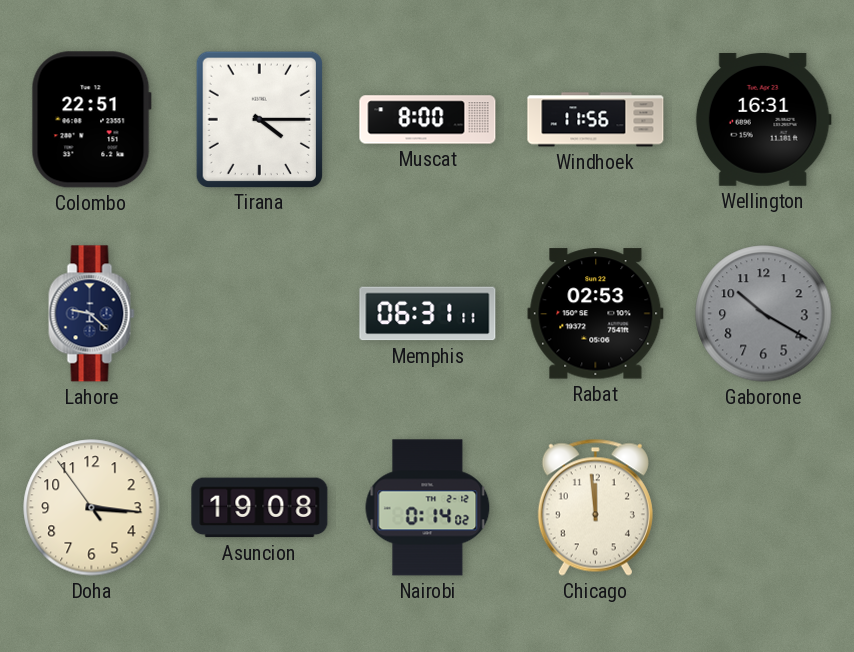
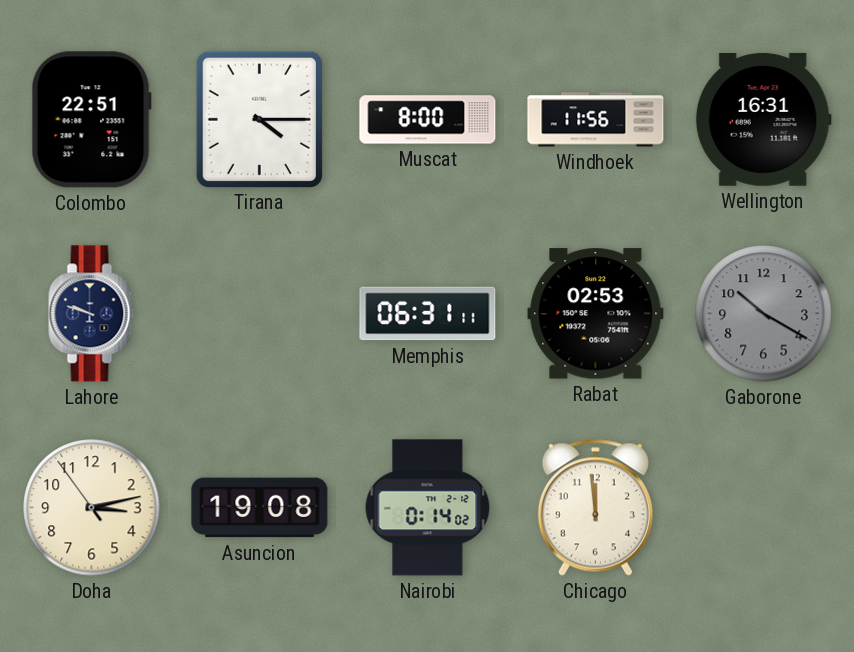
Lahore: 9:22 -> 9:48
Doha: 3:15 -> 3:12
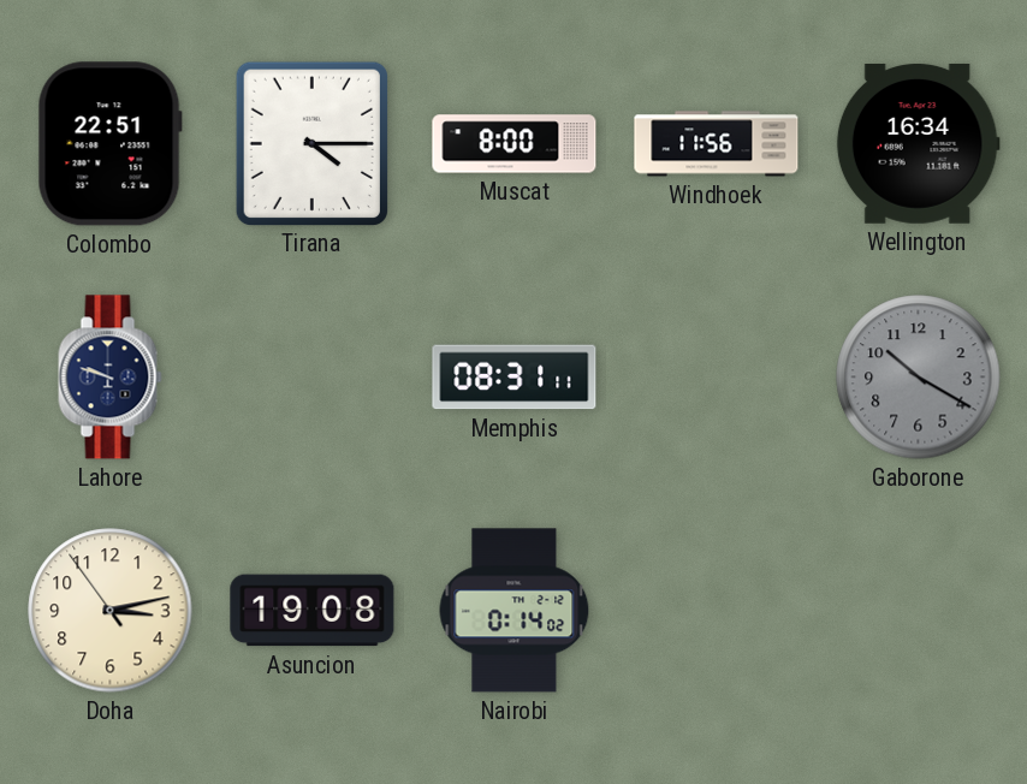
Wellington: 16:31 -> 16:34
Memphis: 06:31 -> 08:31
Rabat: 02:53 -> none
Chicago: 11:59 -> none
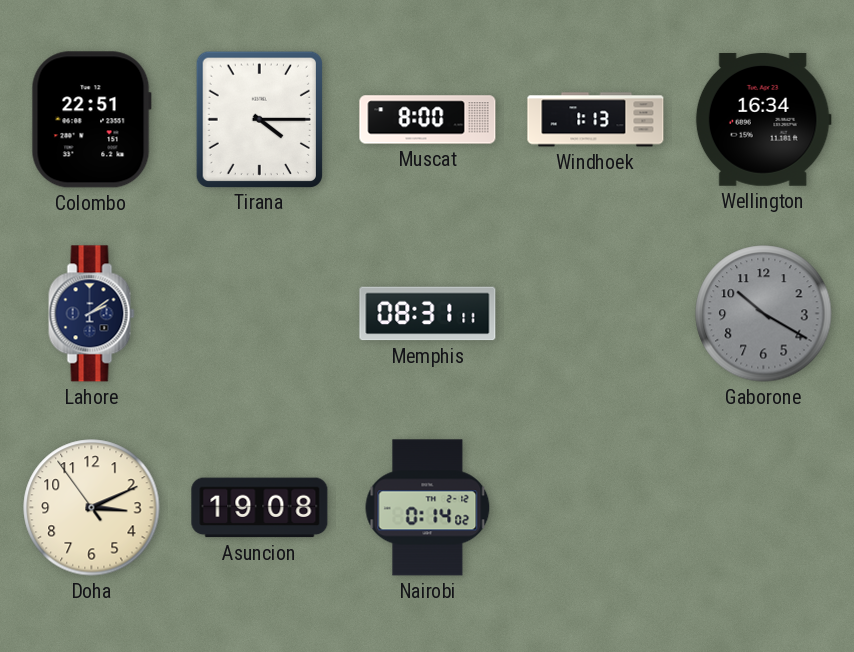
Windhoek: 11:56 -> 1:13
Lahore: 9:48 -> 2:09
Doha: 3:12 -> 3:10
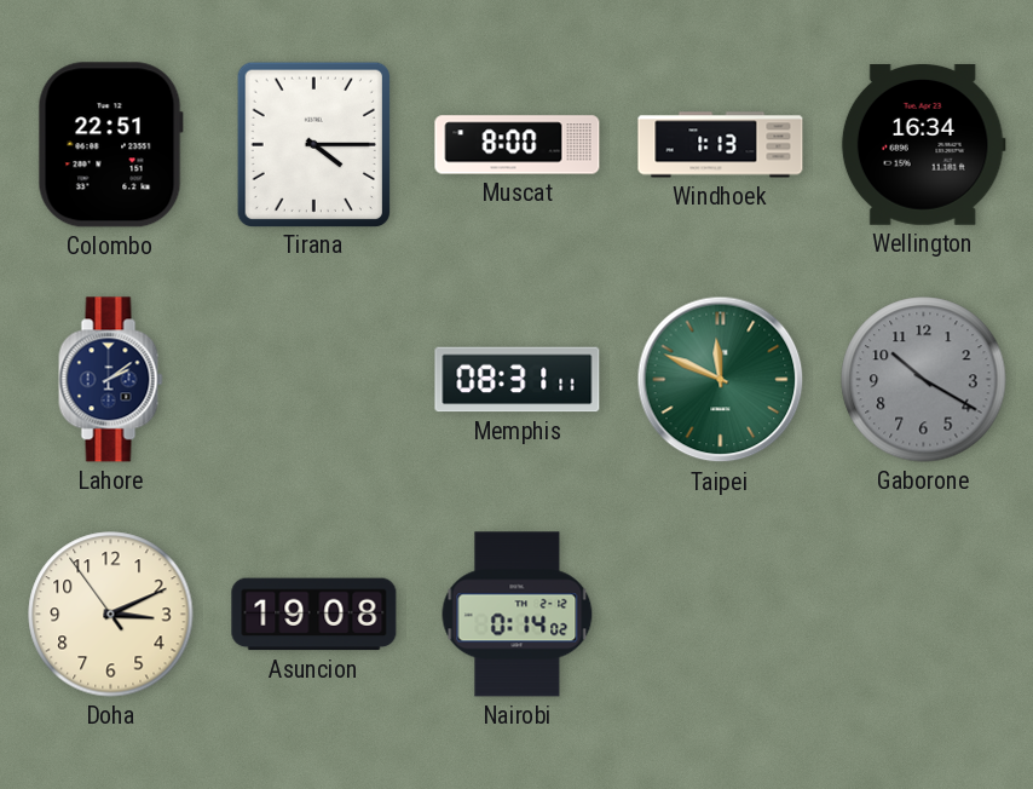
Taipei: none -> 11:49
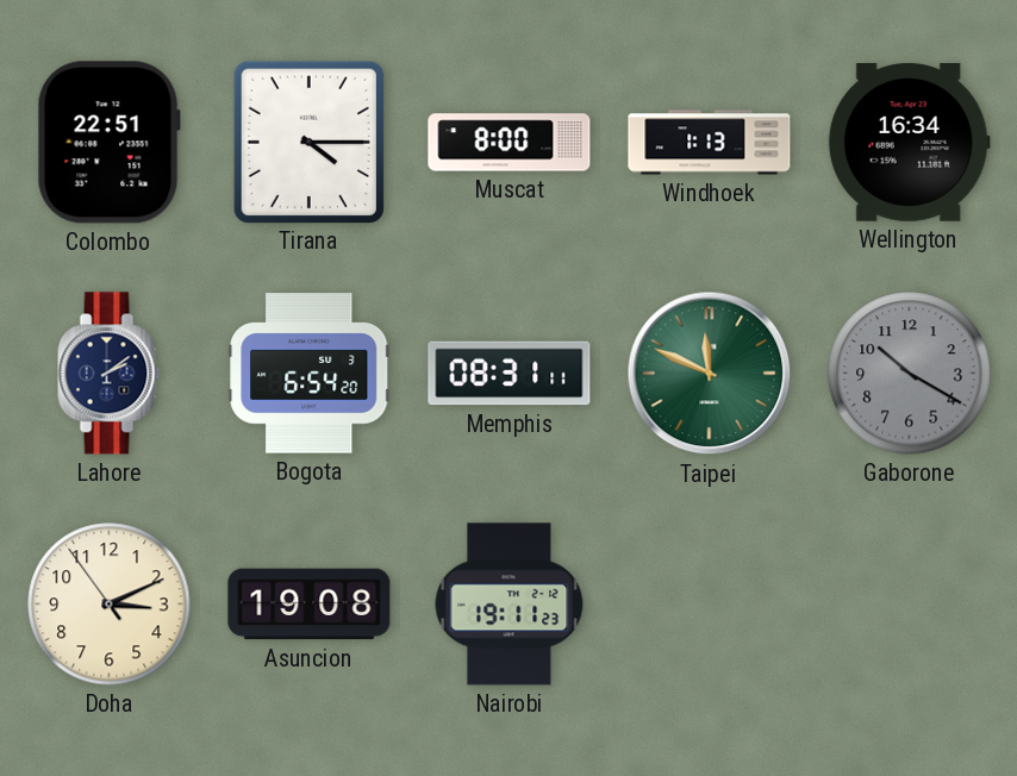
Bogota: none -> 6:54
Nairobi: 0:14 -> 19:11
